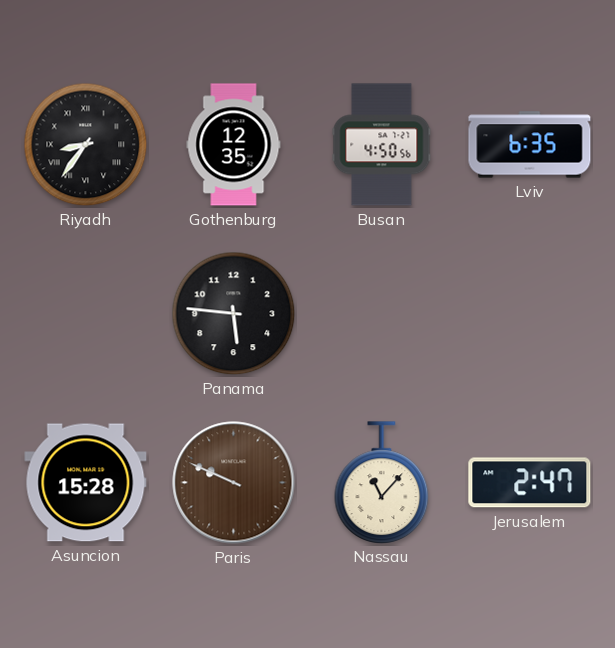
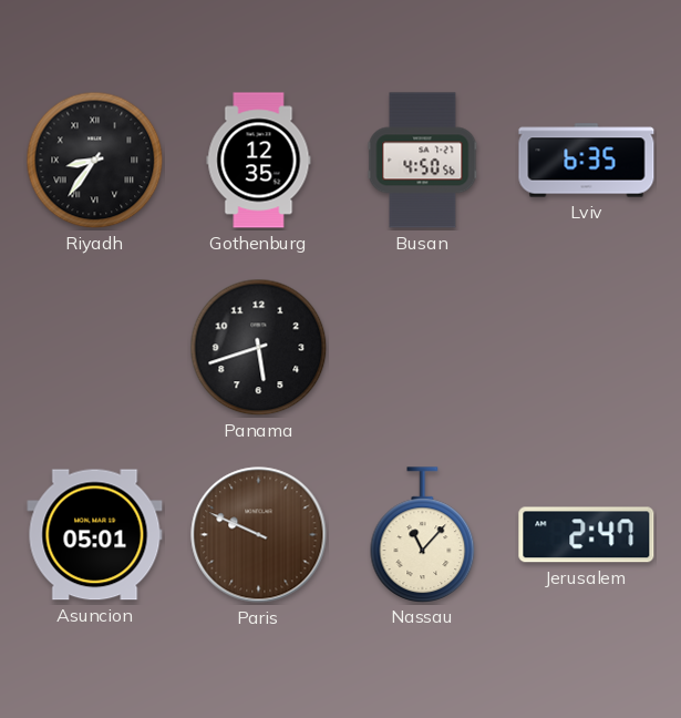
Panama: 5:46 -> 5:42
Asuncion: 15:28 -> 05:01
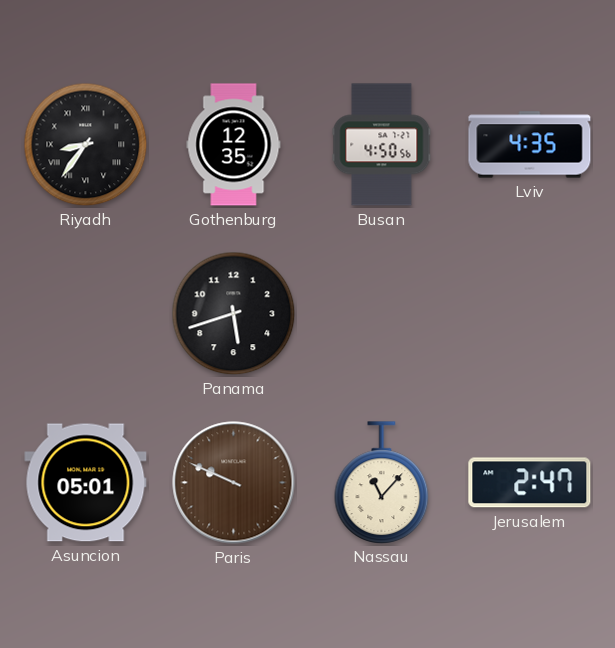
Lviv: 6:35 -> 4:35
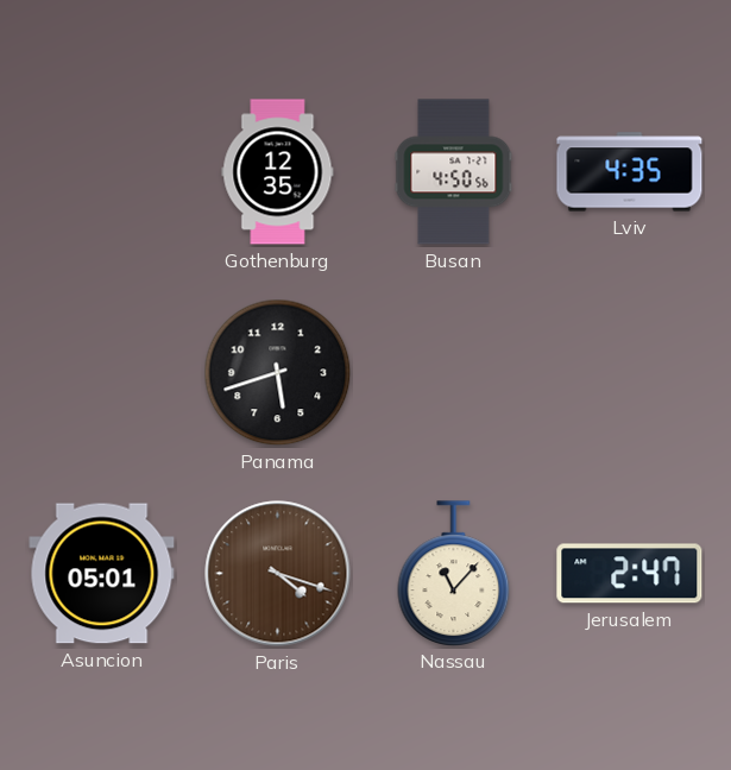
Riyadh: 8:36 -> none
Paris: 9:49 -> 4:18
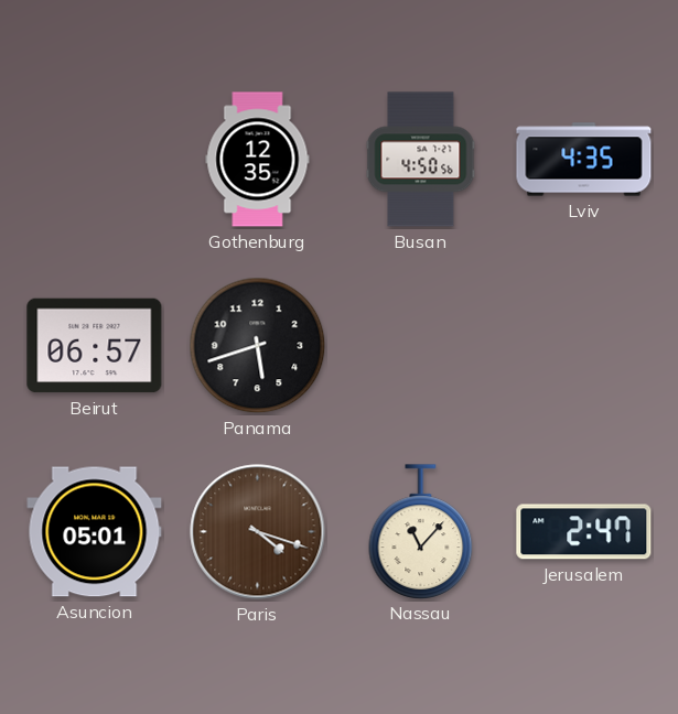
Beirut: none -> 06:57
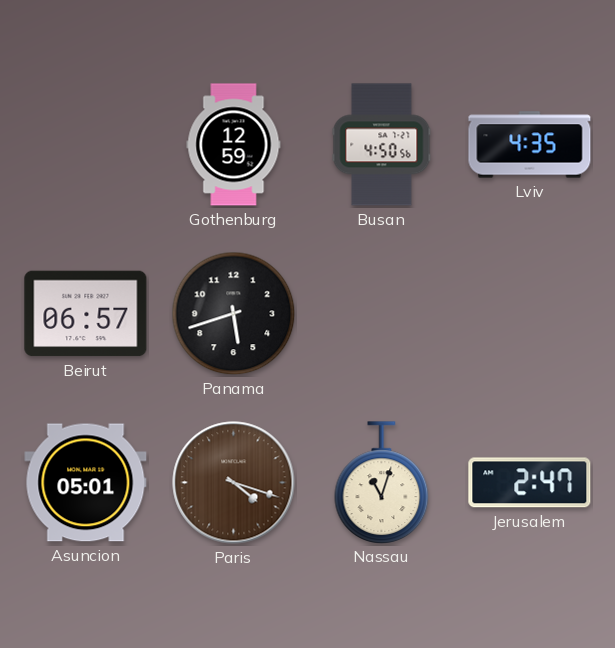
Gothenburg: 12:35 -> 12:59
Nassau: 11:07 -> 11:03
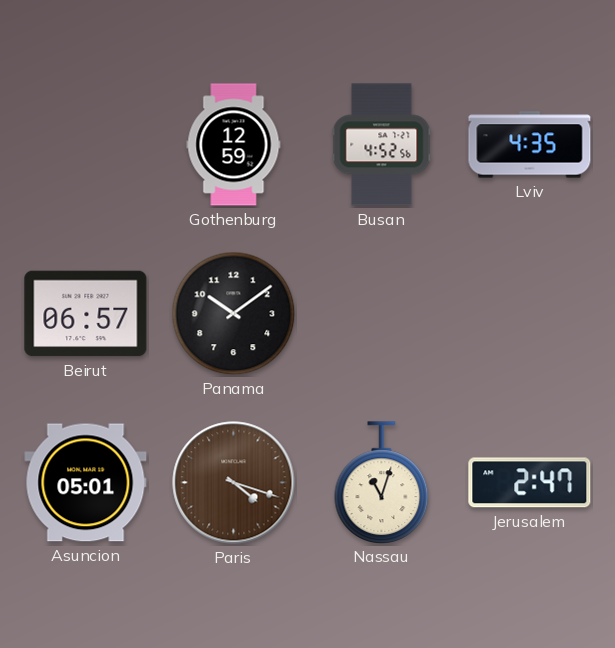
Busan: 4:50 -> 4:52
Panama: 5:42 -> 10:09
